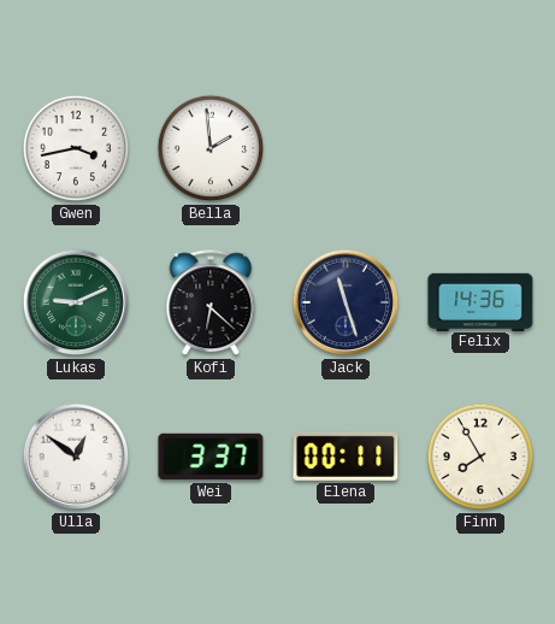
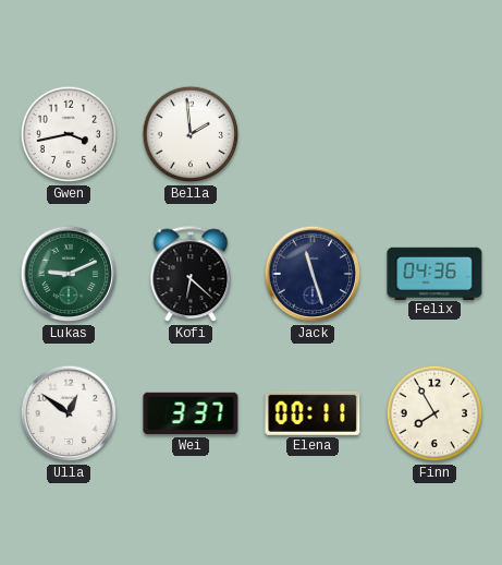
Felix: 14:36 -> 04:36
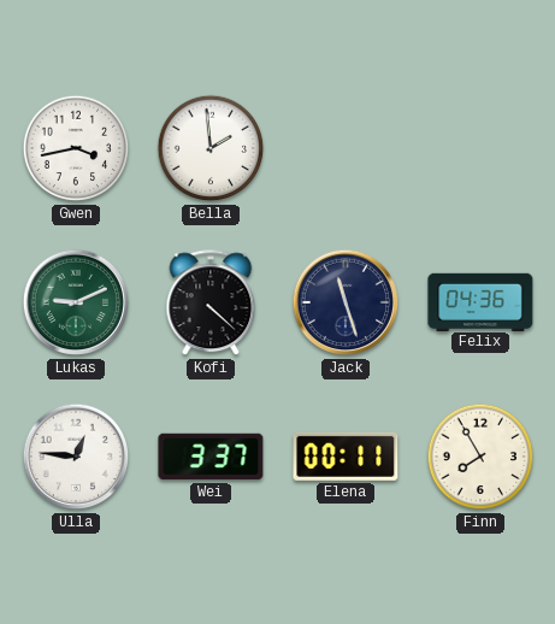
Kofi: 6:22 -> 4:22
Ulla: 12:51 -> 12:46
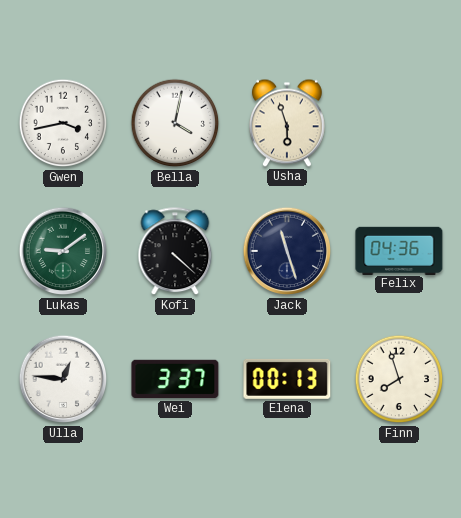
Bella: 1:59 -> 4:02
Usha: none -> 5:57
Lukas: 9:11 -> 9:09
Elena: 00:11 -> 00:13
Finn: 7:55 -> 7:57
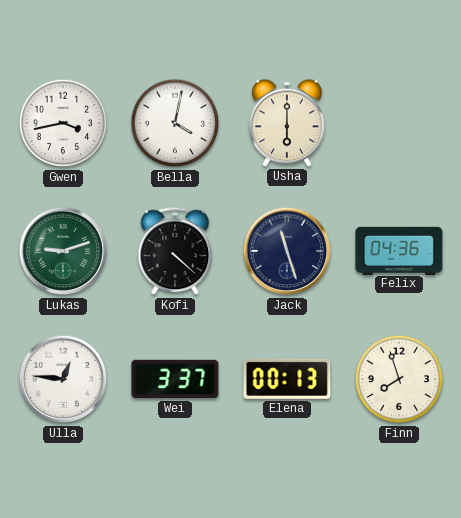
Usha: 5:57 -> 6:00
Lukas: 9:09 -> 9:12
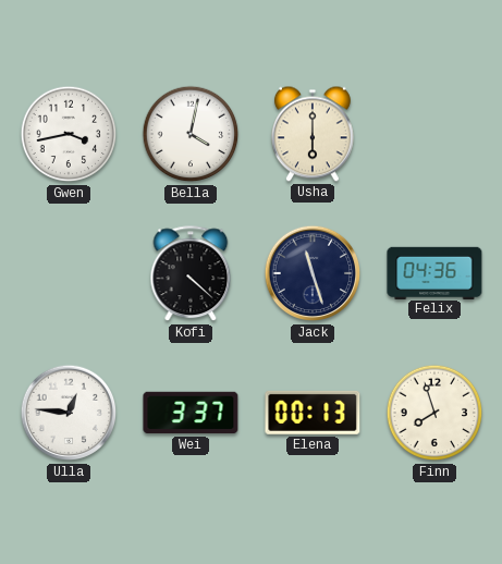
Lukas: 9:12 -> none
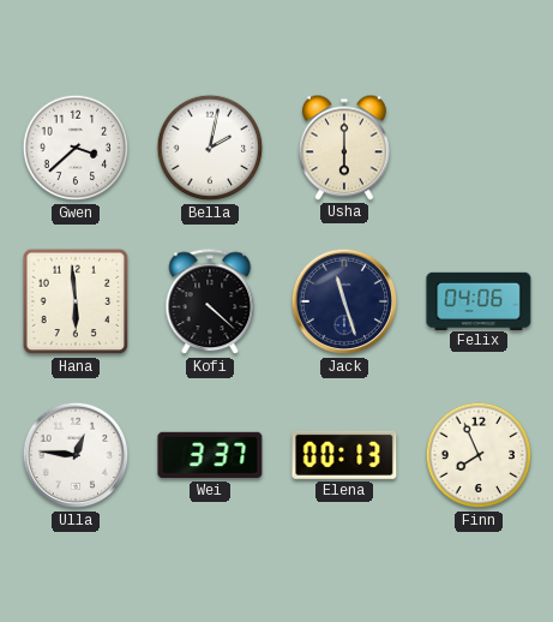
Gwen: 3:43 -> 3:38
Bella: 4:02 -> 2:02
Hana: none -> 5:59
Felix: 04:36 -> 04:06
Finn: 7:57 -> 7:56
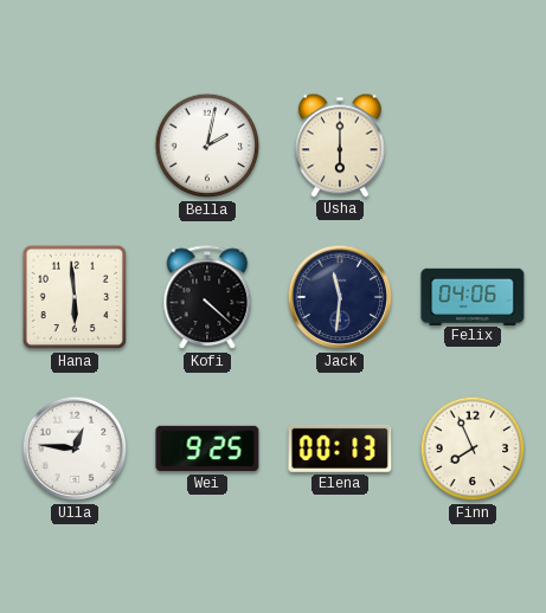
Gwen: 3:38 -> none
Jack: 11:27 -> 11:31
Wei: 3:37 -> 9:25
